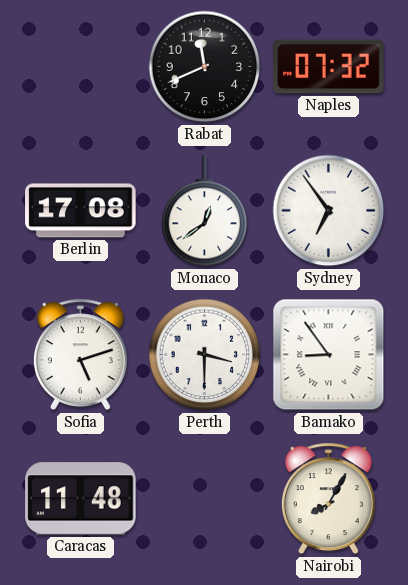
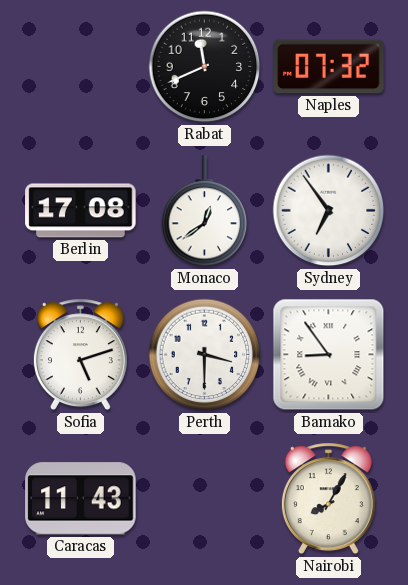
Caracas: 11:48 -> 11:43
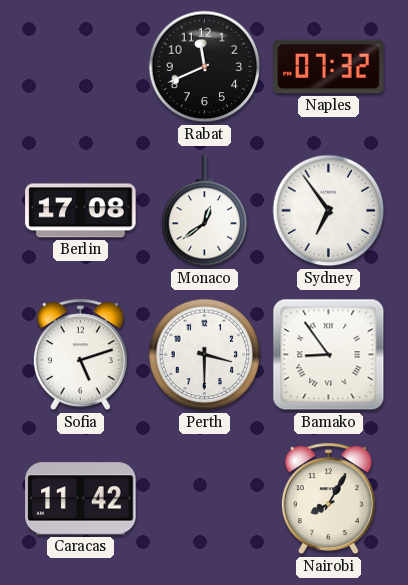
Caracas: 11:43 -> 11:42
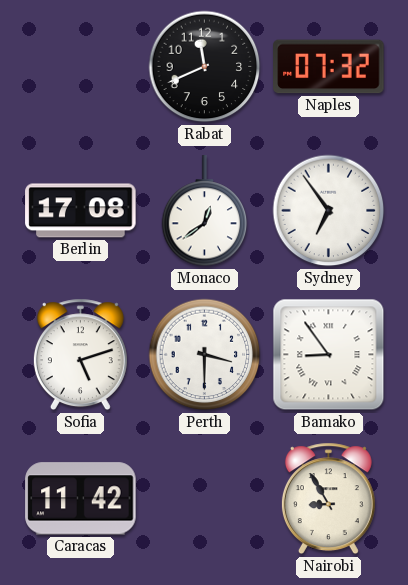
Nairobi: 8:05 -> 8:55
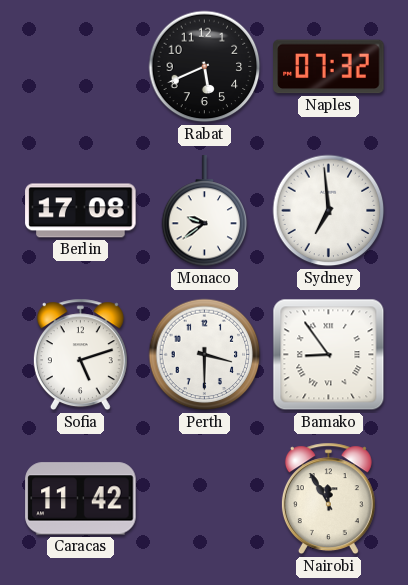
Rabat: 11:41 -> 5:41
Monaco: 12:39 -> 9:39
Sydney: 6:54 -> 6:59
Nairobi: 8:55 -> 11:55
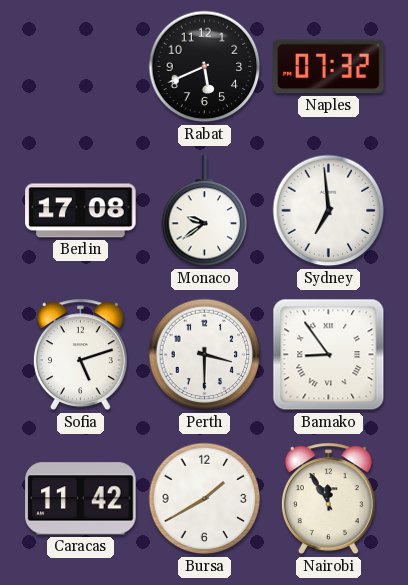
Bursa: none -> 1:40
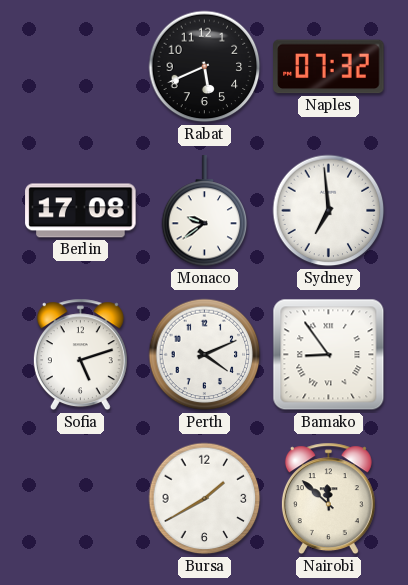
Perth: 3:30 -> 4:11
Caracas: 11:42 -> none
Nairobi: 11:55 -> 11:52
